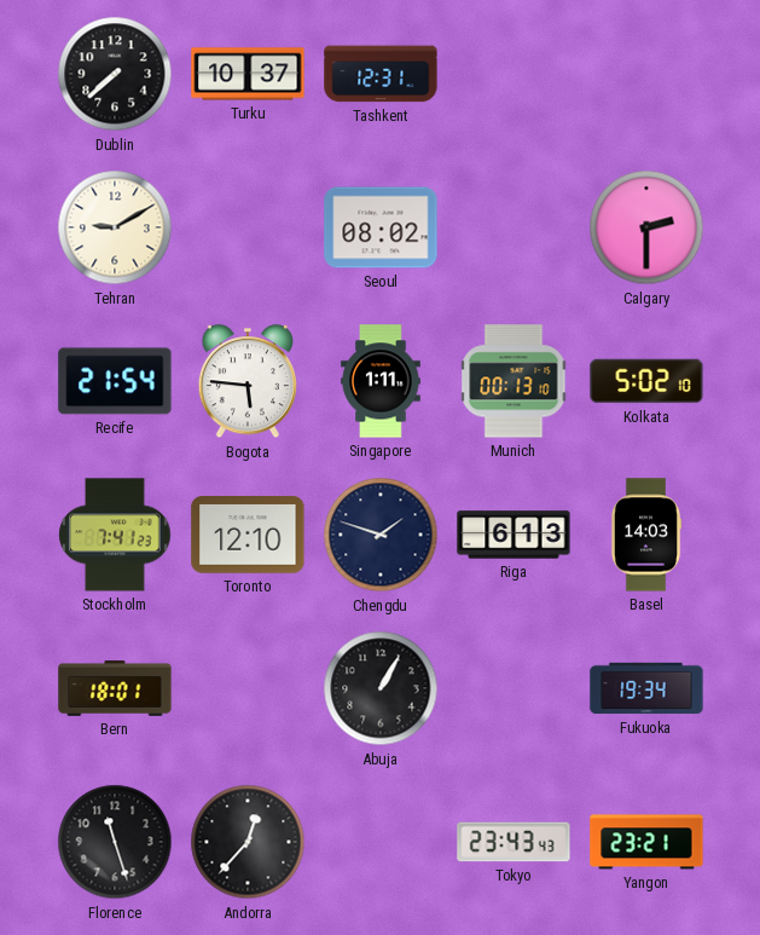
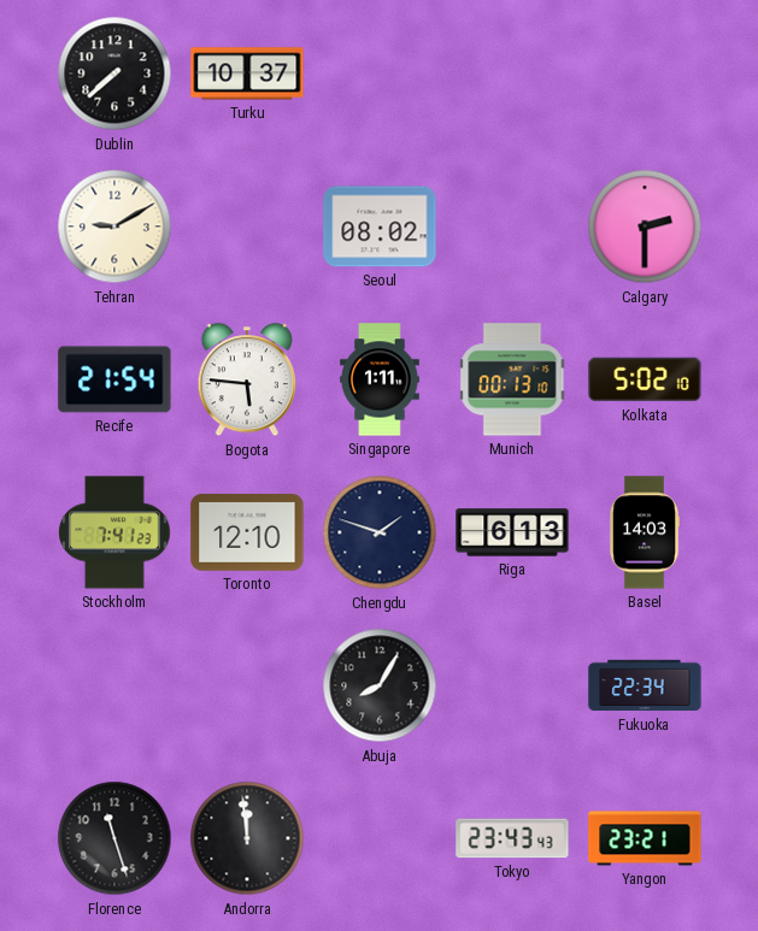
Tashkent: 12:31 -> none
Bern: 18:01 -> none
Abuja: 1:05 -> 8:05
Fukuoka: 19:34 -> 22:34
Andorra: 12:37 -> 11:59
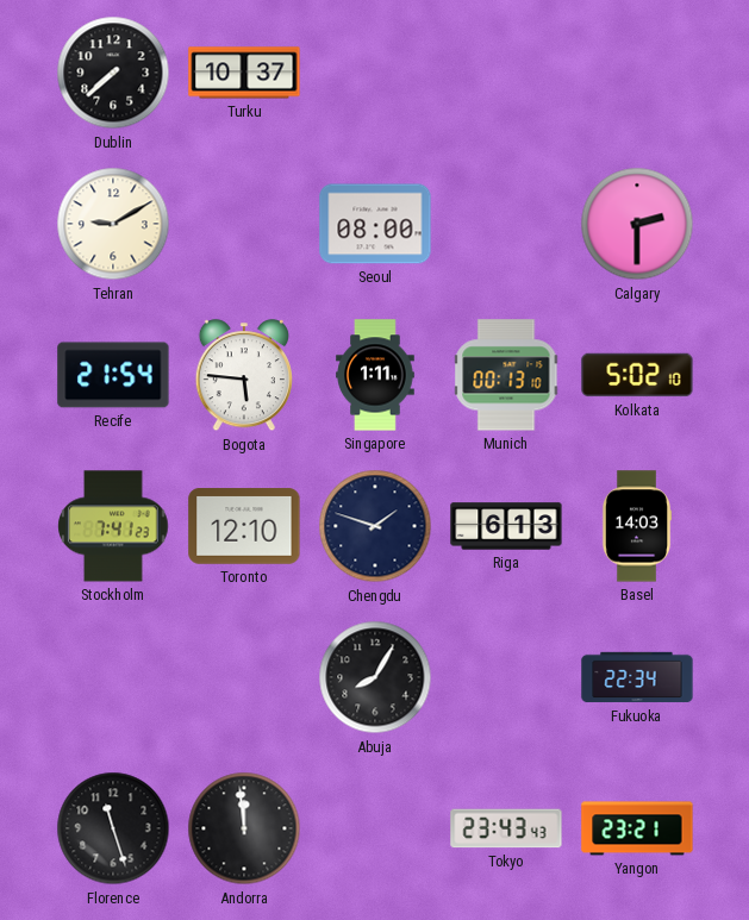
Seoul: 08:02 -> 08:00
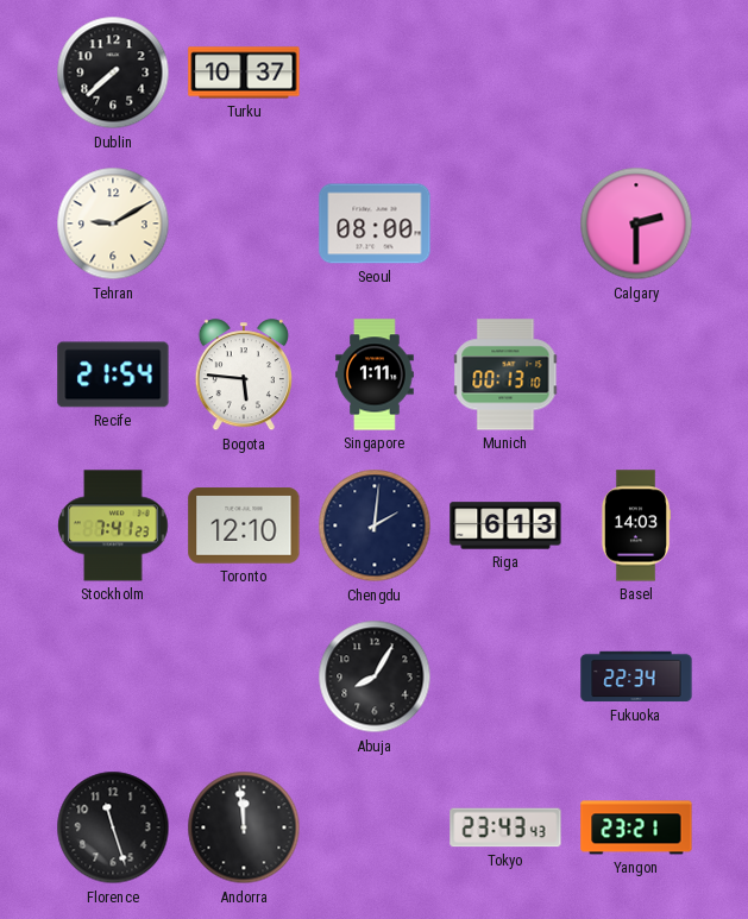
Kolkata: 5:02 -> none
Chengdu: 1:48 -> 2:01
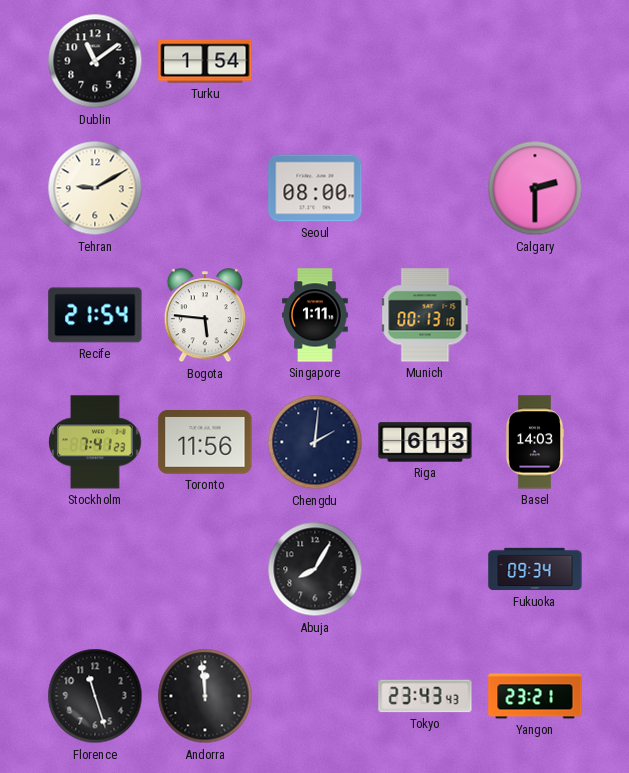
Dublin: 7:38 -> 11:09
Turku: 10:37 -> 1:54
Toronto: 12:10 -> 11:56
Fukuoka: 22:34 -> 09:34
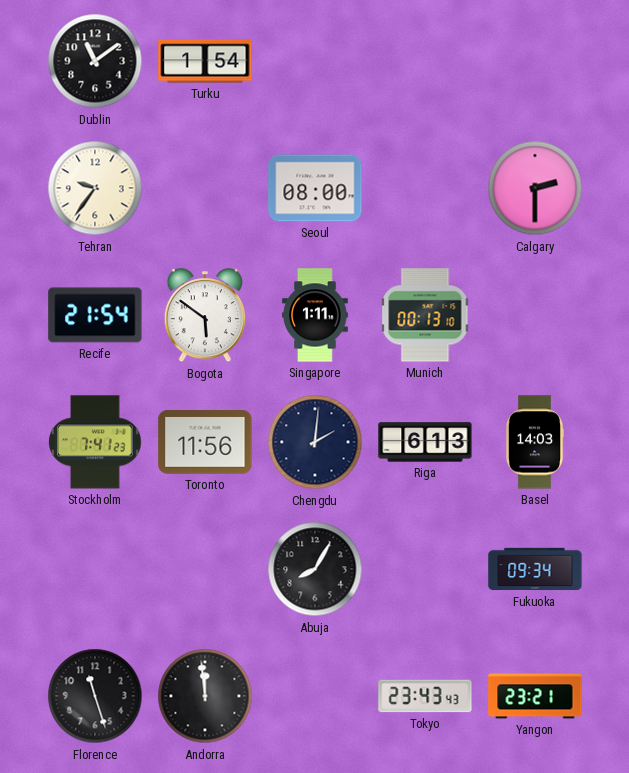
Tehran: 9:10 -> 9:36
Bogota: 5:46 -> 5:51
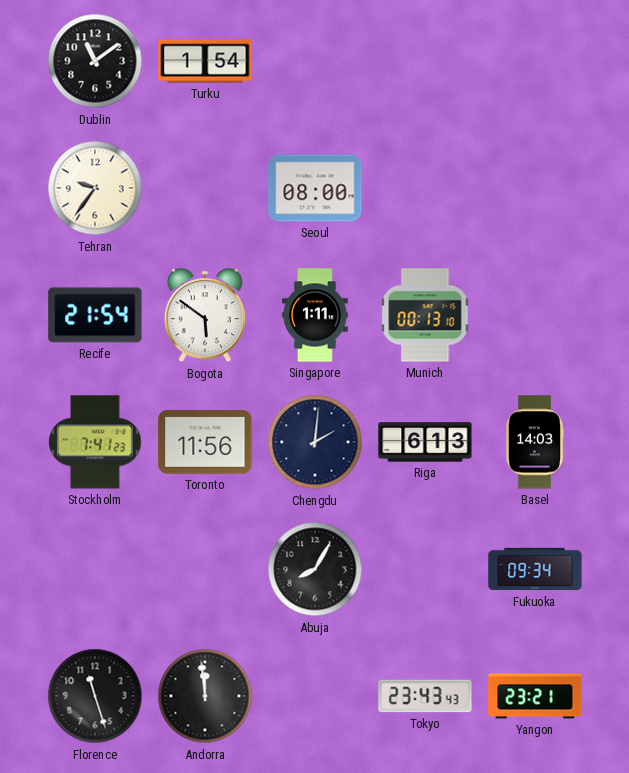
Calgary: 2:30 -> none
